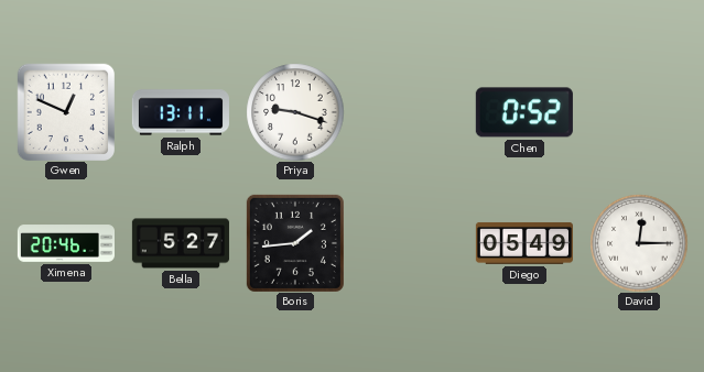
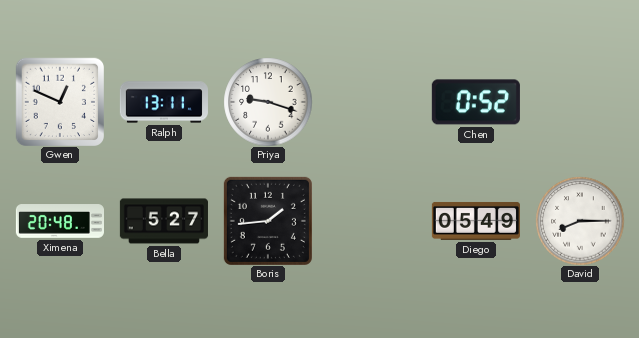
Ximena: 20:46 -> 20:48
David: 12:15 -> 8:15
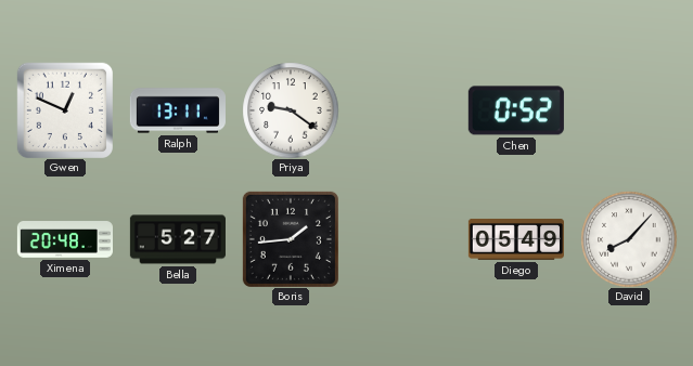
Priya: 9:18 -> 9:21
David: 8:15 -> 8:07
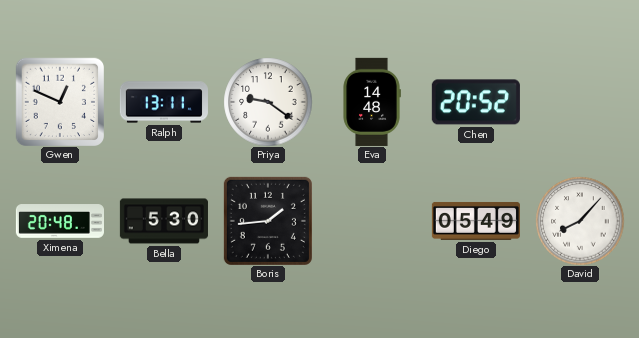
Eva: none -> 14:48
Chen: 0:52 -> 20:52
Bella: 5:27 -> 5:30
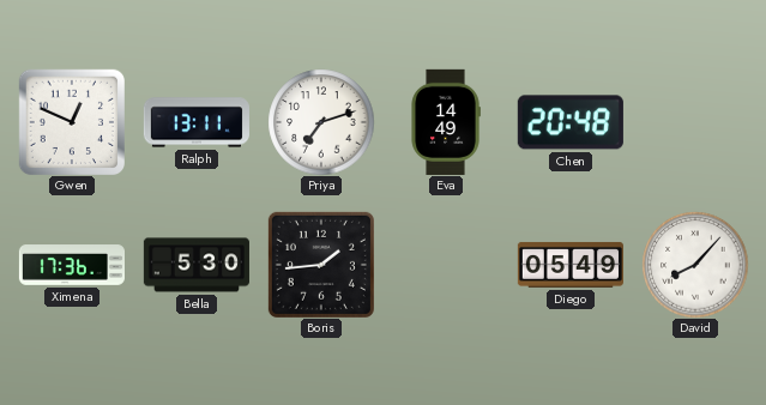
Priya: 9:21 -> 7:12
Eva: 14:48 -> 14:49
Chen: 20:52 -> 20:48
Ximena: 20:48 -> 17:36
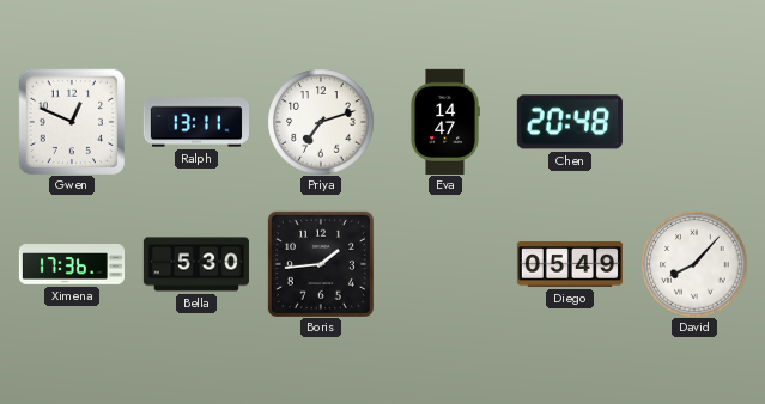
Eva: 14:49 -> 14:47
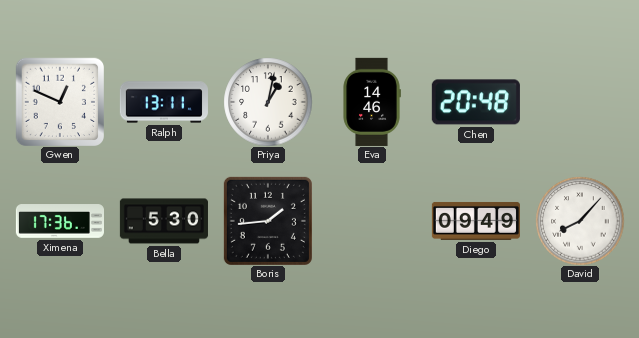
Priya: 7:12 -> 1:02
Eva: 14:47 -> 14:46
Diego: 05:49 -> 09:49
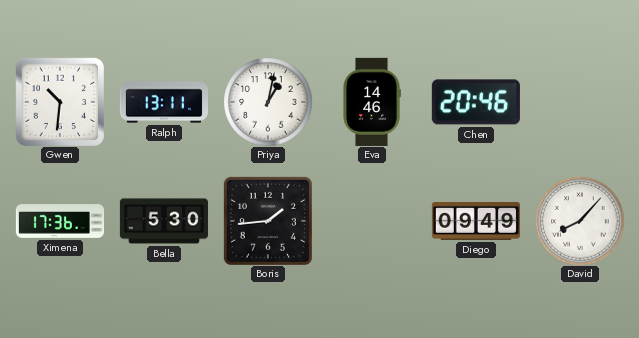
Gwen: 12:49 -> 10:31
Chen: 20:48 -> 20:46
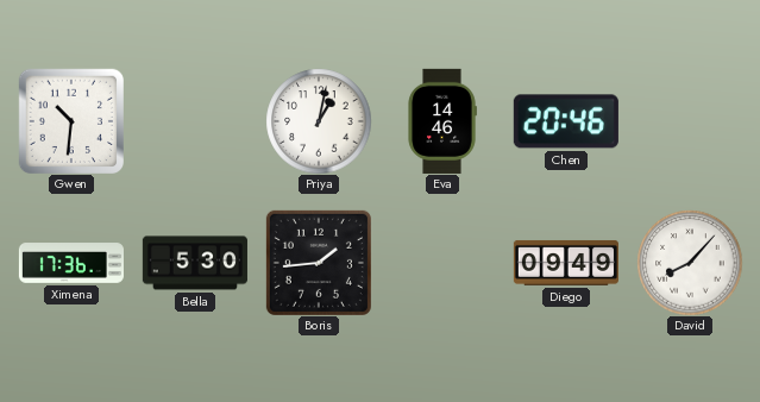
Ralph: 13:11 -> none
